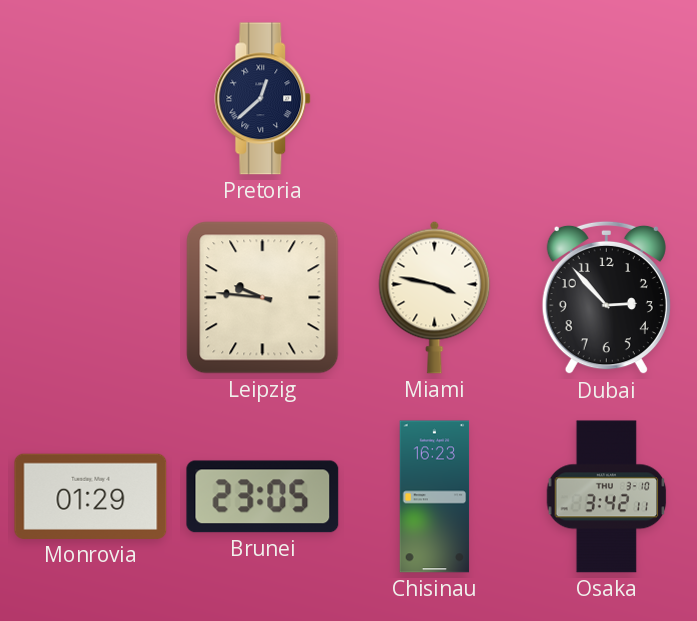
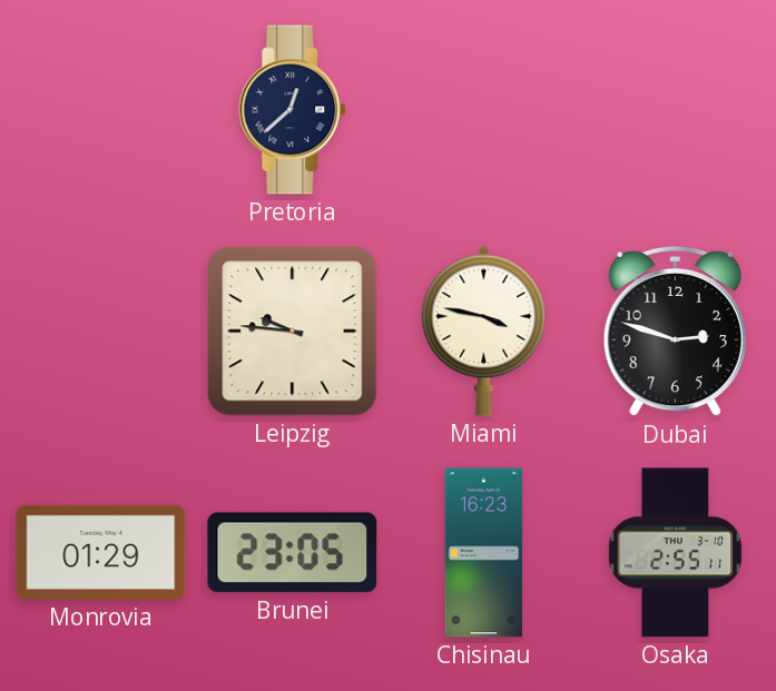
Dubai: 2:53 -> 2:48
Osaka: 3:42 -> 2:55
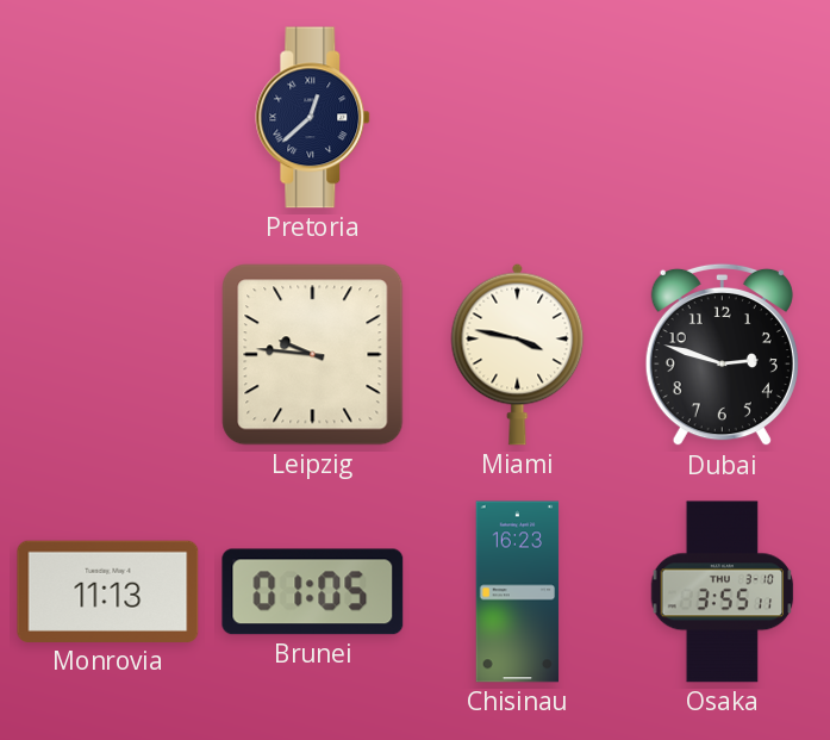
Monrovia: 01:29 -> 11:13
Brunei: 23:05 -> 01:05
Osaka: 2:55 -> 3:55
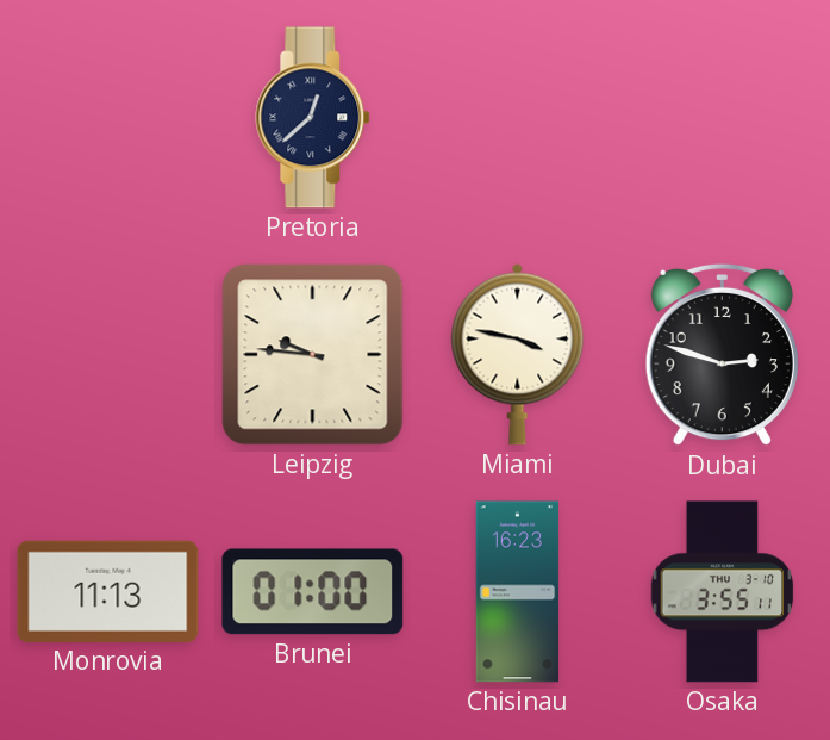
Brunei: 01:05 -> 01:00
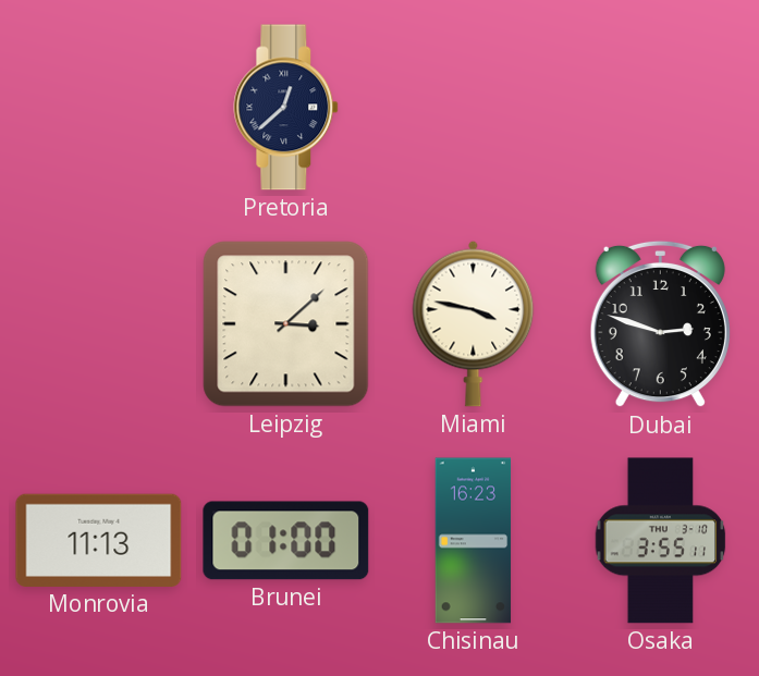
Leipzig: 9:46 -> 3:08
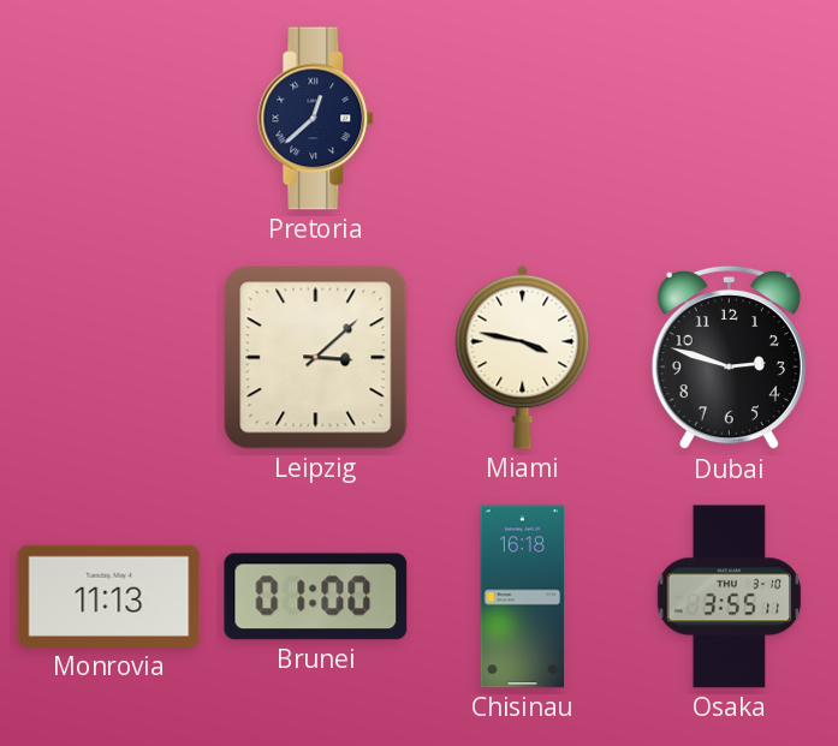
Chisinau: 16:23 -> 16:18
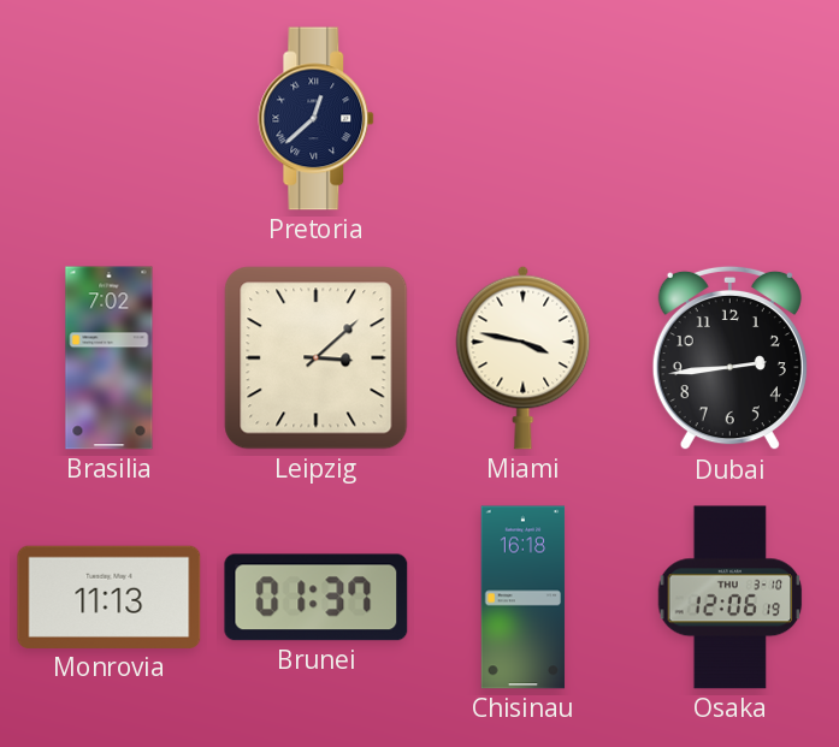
Brasilia: none -> 7:02
Dubai: 2:48 -> 2:44
Brunei: 01:00 -> 01:37
Osaka: 3:55 -> 12:06
